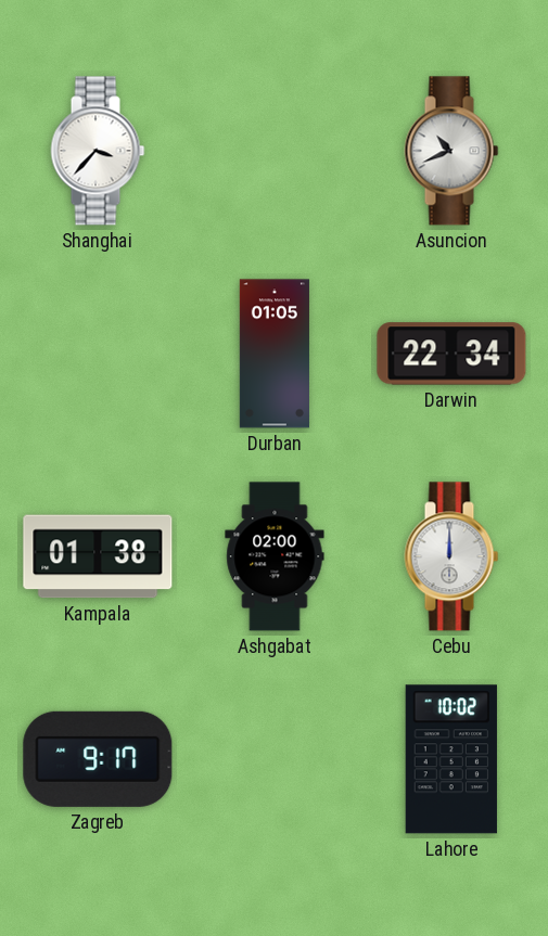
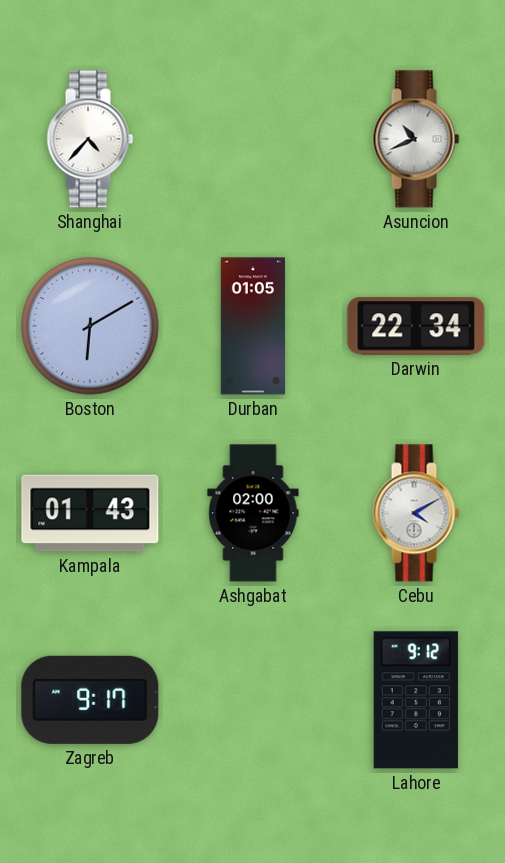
Shanghai: 3:37 -> 4:37
Boston: none -> 6:10
Kampala: 01:38 -> 01:43
Cebu: 12:00 -> 4:10
Lahore: 10:02 -> 9:12
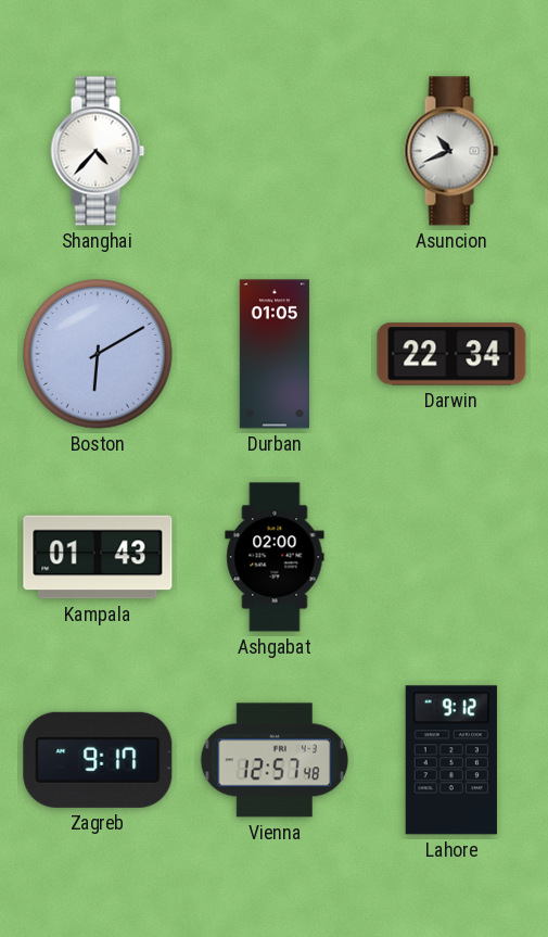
Cebu: 4:10 -> none
Vienna: none -> 12:57
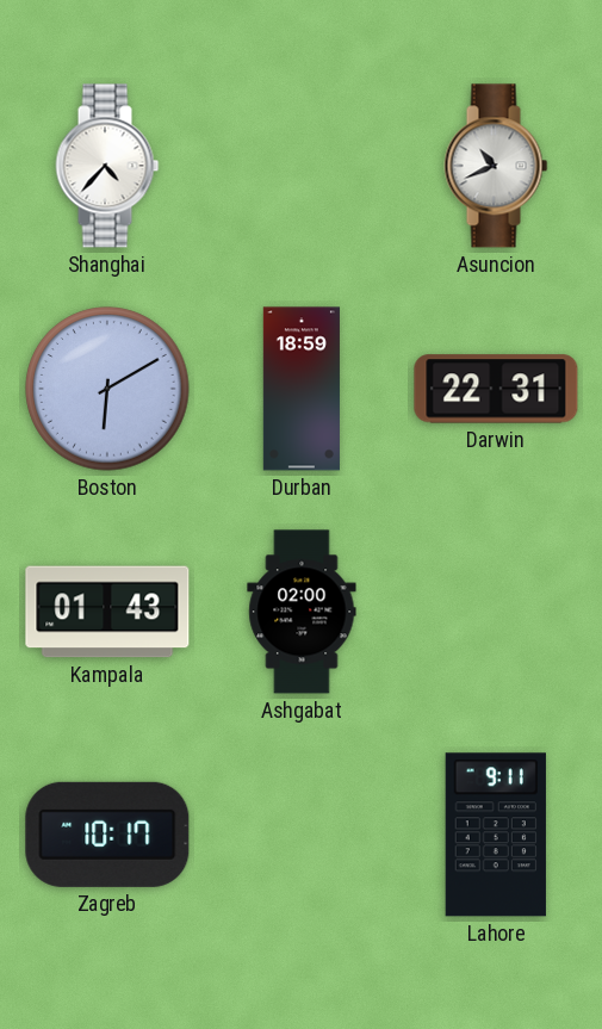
Durban: 01:05 -> 18:59
Darwin: 22:34 -> 22:31
Zagreb: 9:17 -> 10:17
Vienna: 12:57 -> none
Lahore: 9:12 -> 9:11
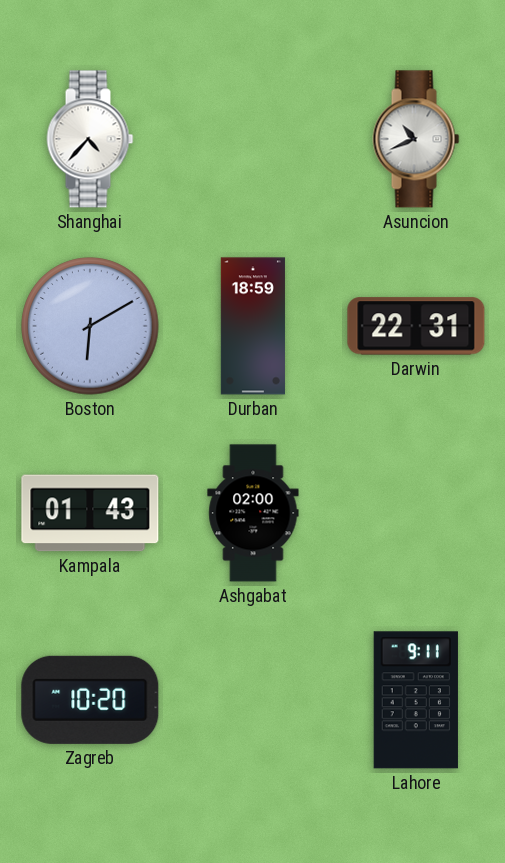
Zagreb: 10:17 -> 10:20
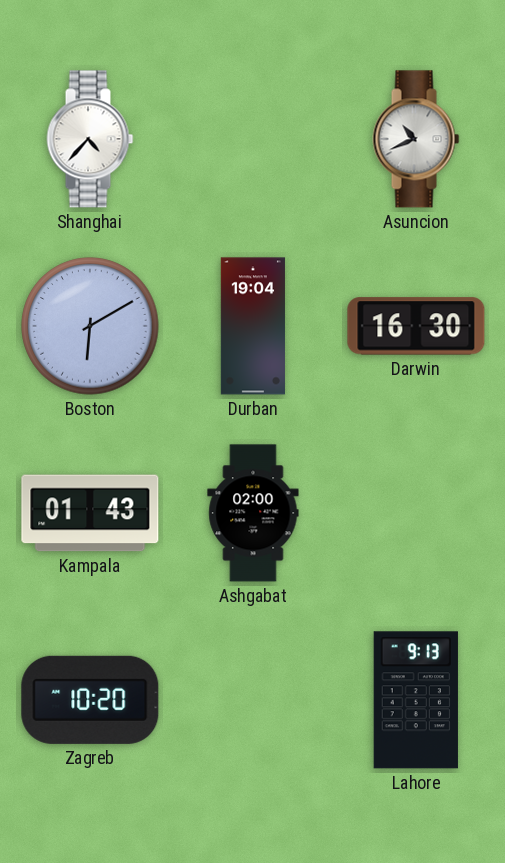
Durban: 18:59 -> 19:04
Darwin: 22:31 -> 16:30
Lahore: 9:11 -> 9:13
